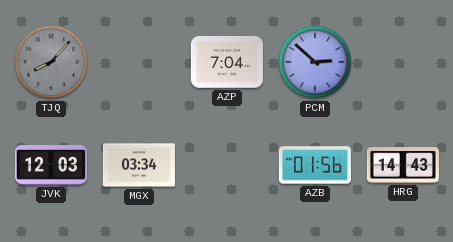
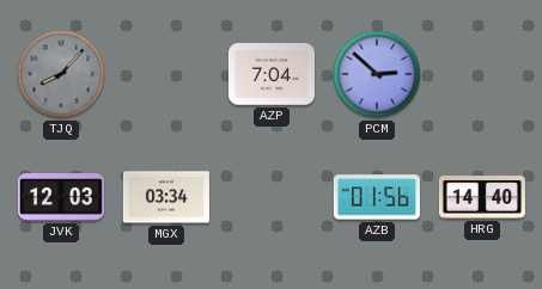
HRG: 14:43 -> 14:40
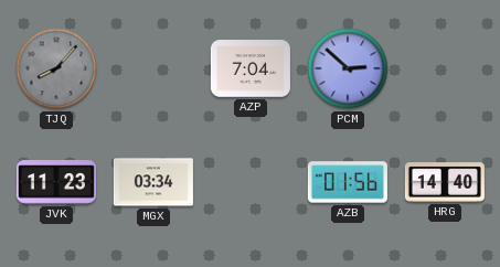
JVK: 12:03 -> 11:23
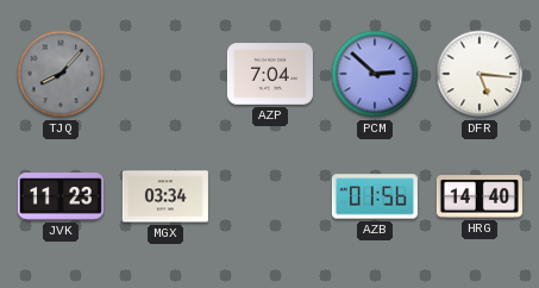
DFR: none -> 5:16
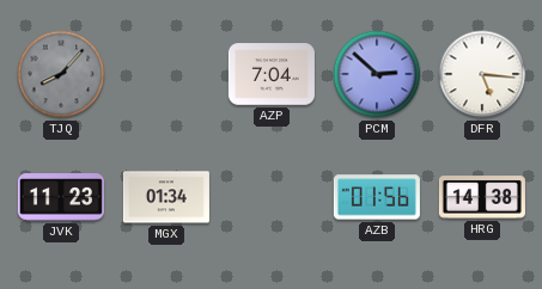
MGX: 03:34 -> 01:34
HRG: 14:40 -> 14:38
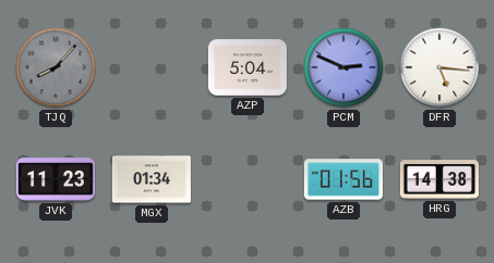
AZP: 7:04 -> 5:04
PCM: 2:52 -> 2:49
